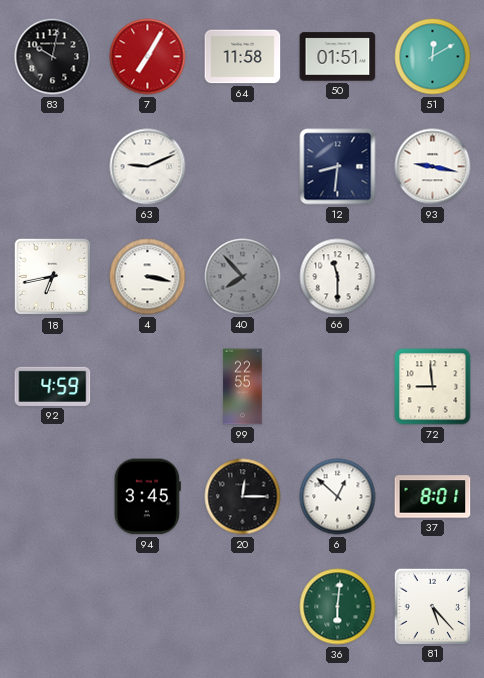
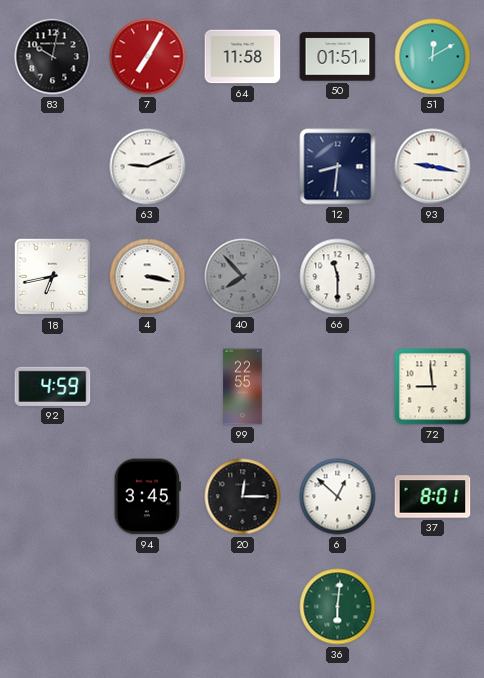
81: 5:23 -> none
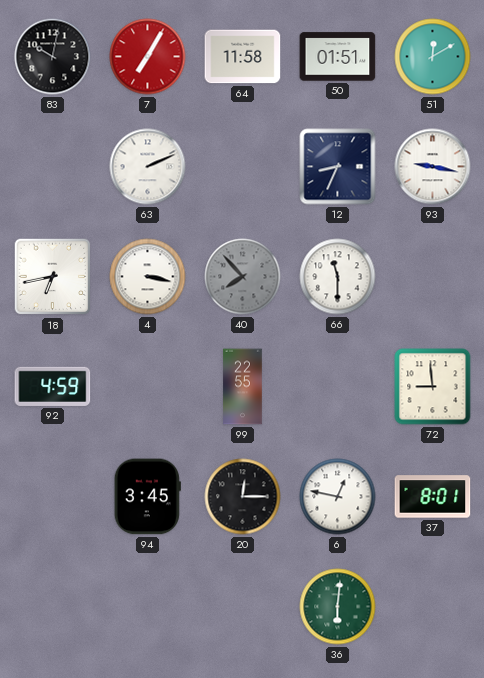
63: 9:11 -> 2:11
12: 8:31 -> 8:34
6: 12:52 -> 12:47
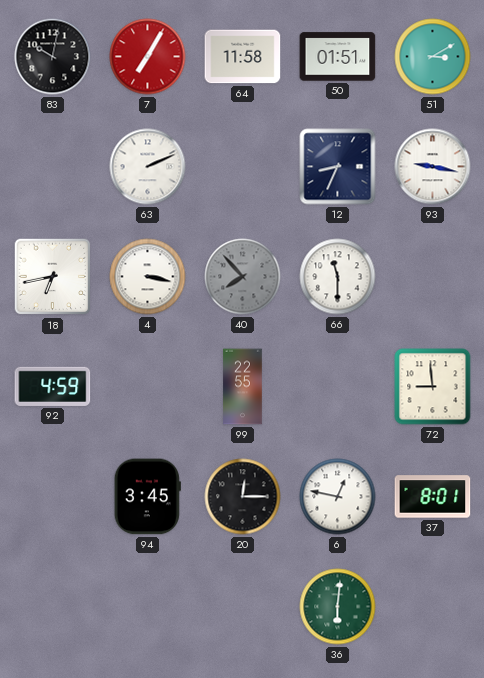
51: 12:10 -> 3:10
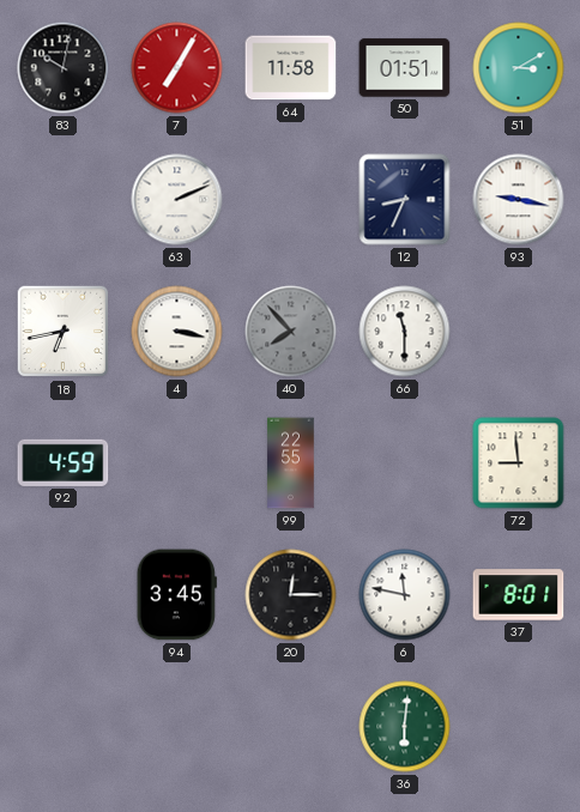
6: 12:47 -> 11:47
